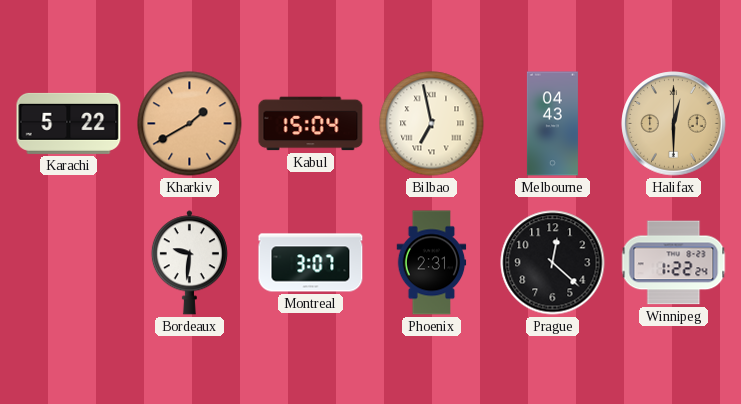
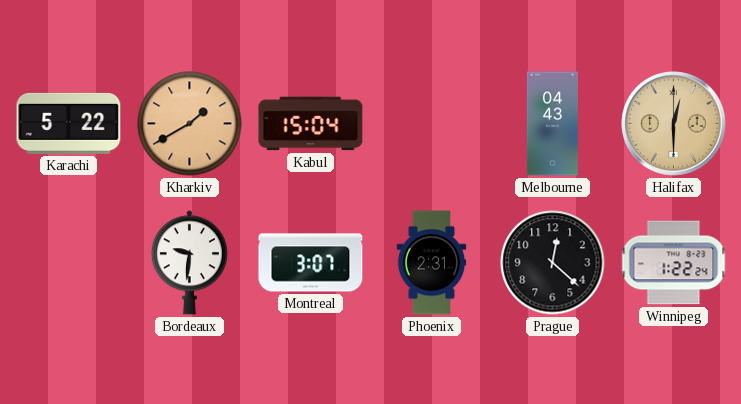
Bilbao: 6:58 -> none
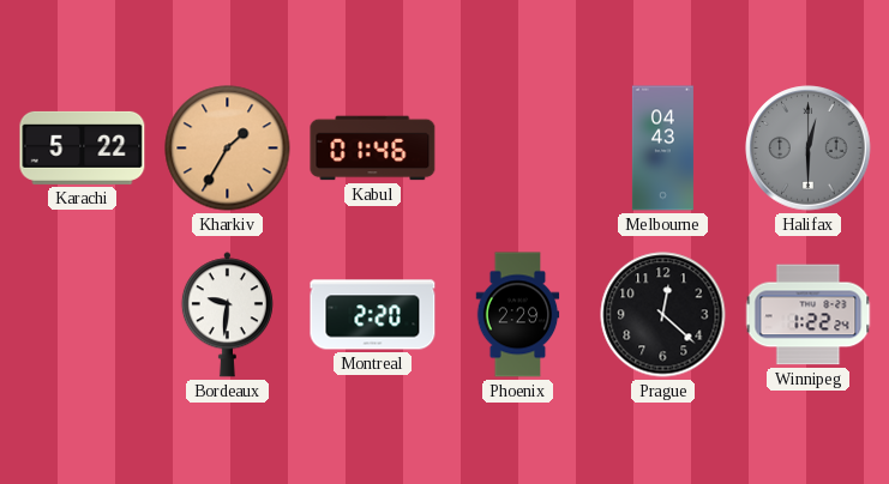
Kharkiv: 1:40 -> 1:35
Kabul: 15:04 -> 01:46
Halifax dial: champagne -> grey
Montreal: 3:07 -> 2:20
Phoenix: 2:31 -> 2:29
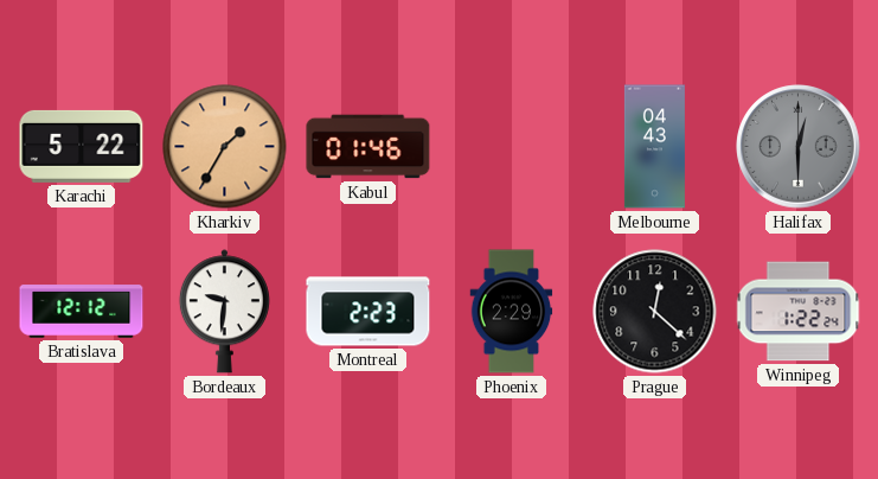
Bratislava: none -> 12:12
Montreal: 2:20 -> 2:23
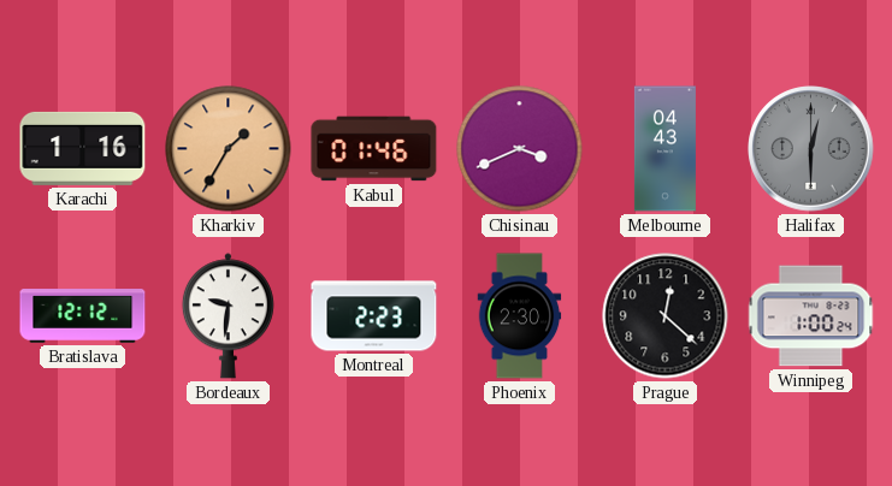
Karachi: 5:22 -> 1:16
Chisinau: none -> 3:41
Phoenix: 2:29 -> 2:30
Winnipeg: 1:22 -> 1:00
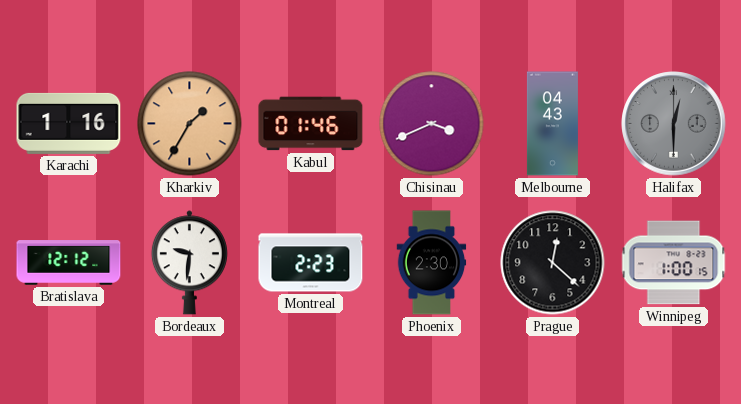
Winnipeg: 1:00:24 -> 1:00:15
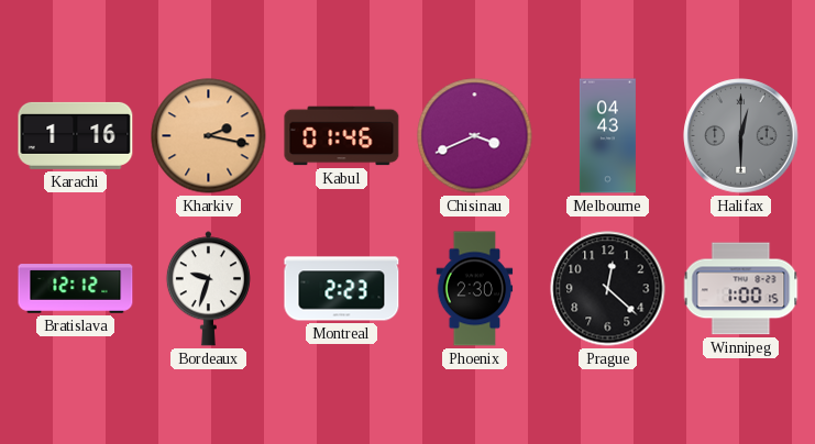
Kharkiv: 1:35 -> 2:17
Bordeaux: 9:31 -> 9:33
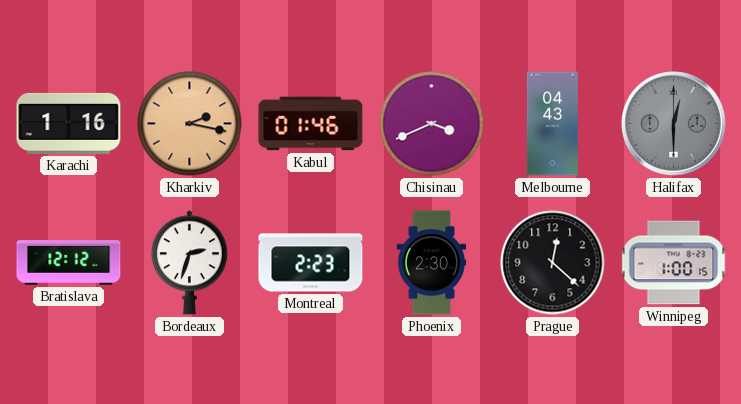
Bordeaux: 9:33 -> 2:33
